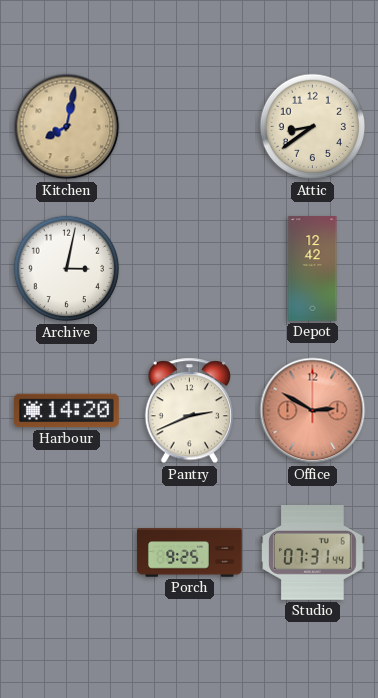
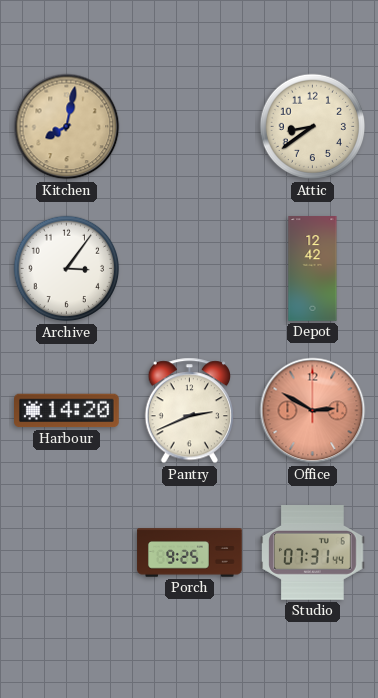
Archive: 3:02 -> 3:06
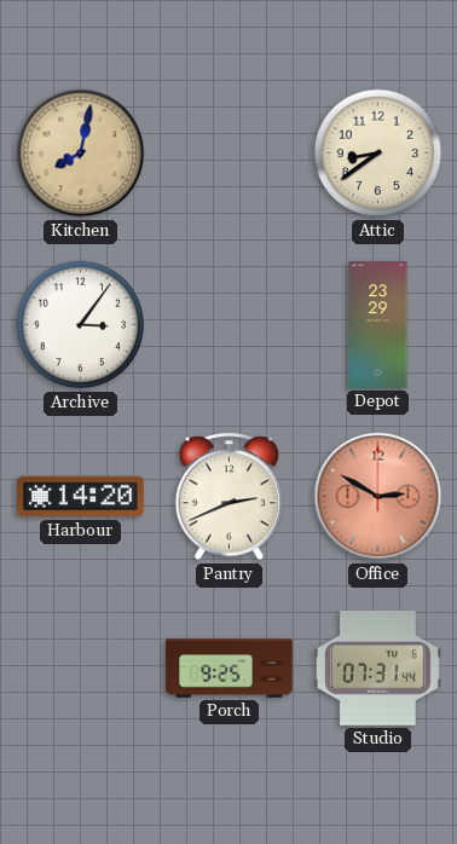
Depot: 12:42 -> 23:29
